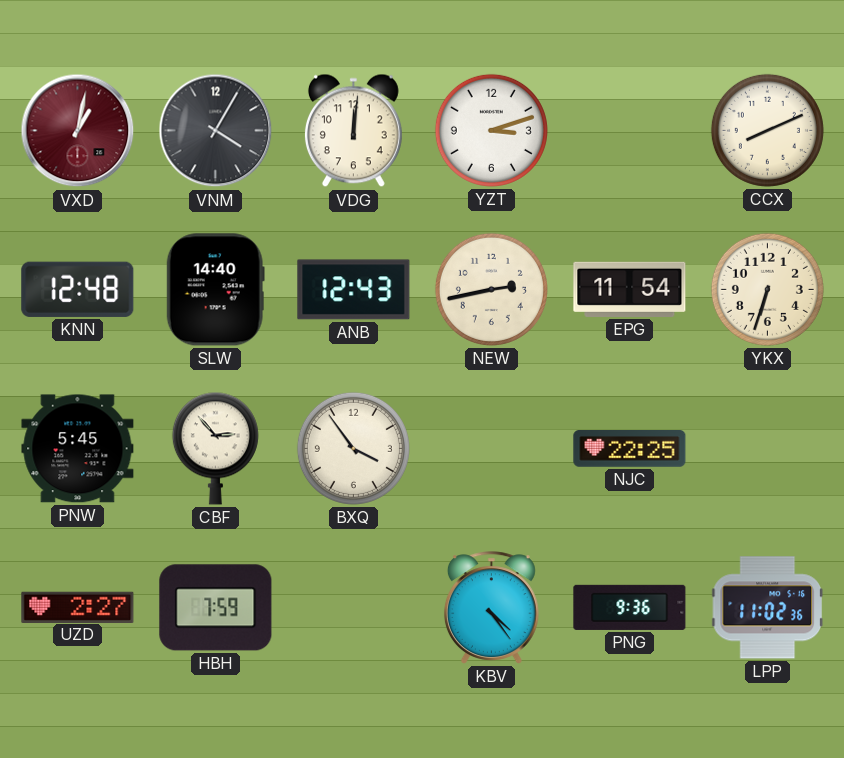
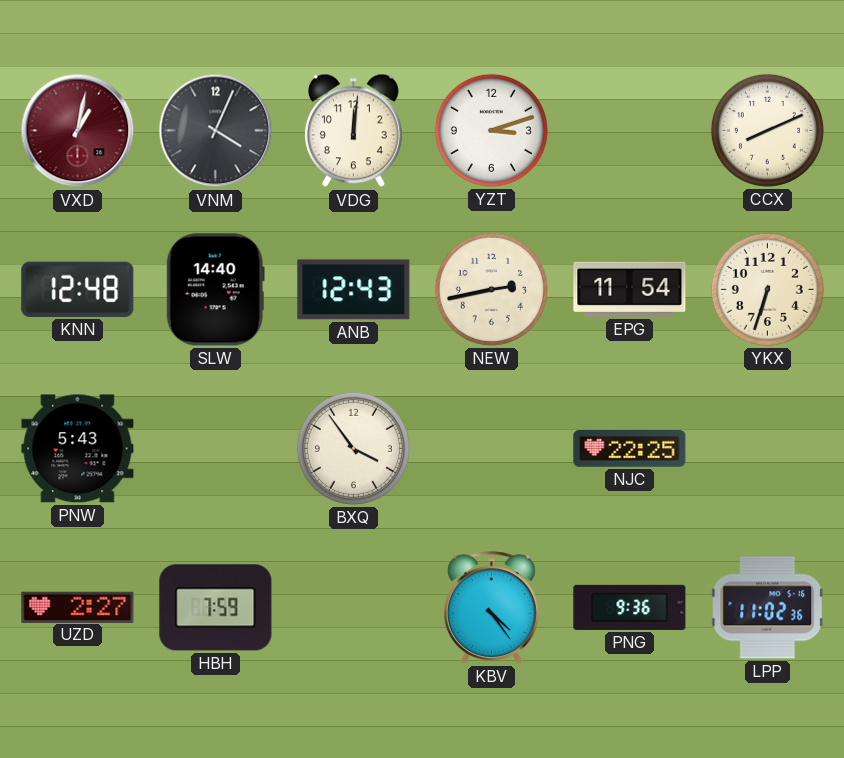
VNM: 4:05 -> 4:04
PNW: 5:45 -> 5:43
CBF: 2:53 -> none
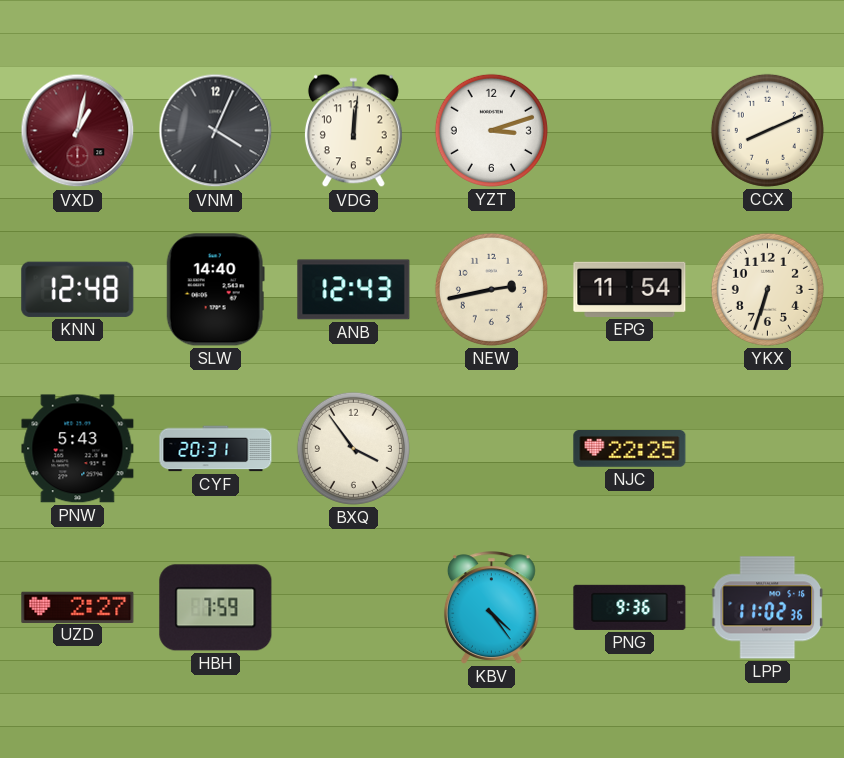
CYF: none -> 20:31
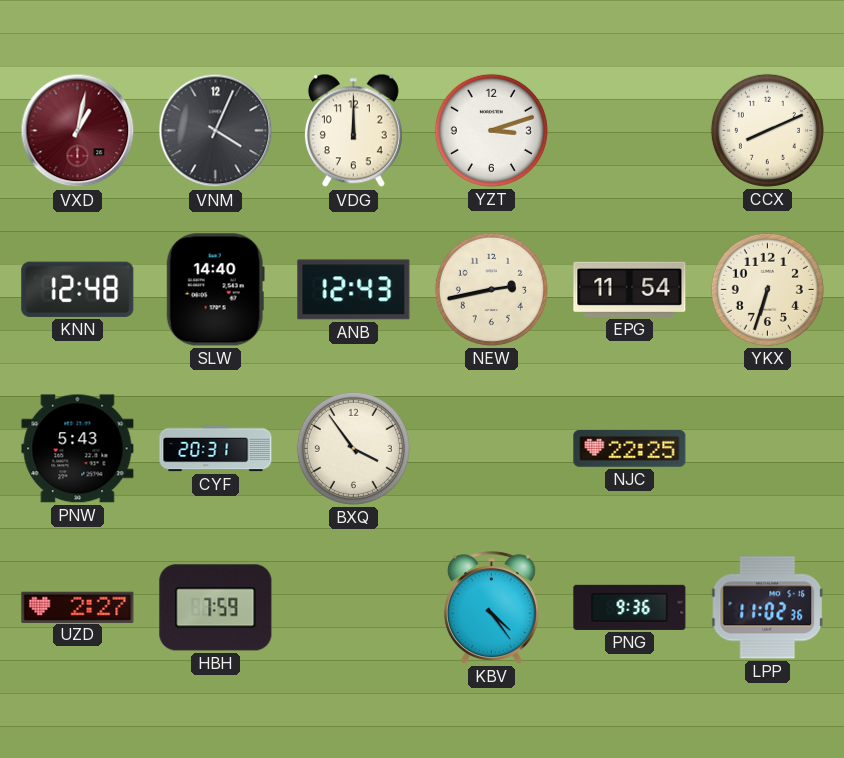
VDG: 12:01 -> 12:00
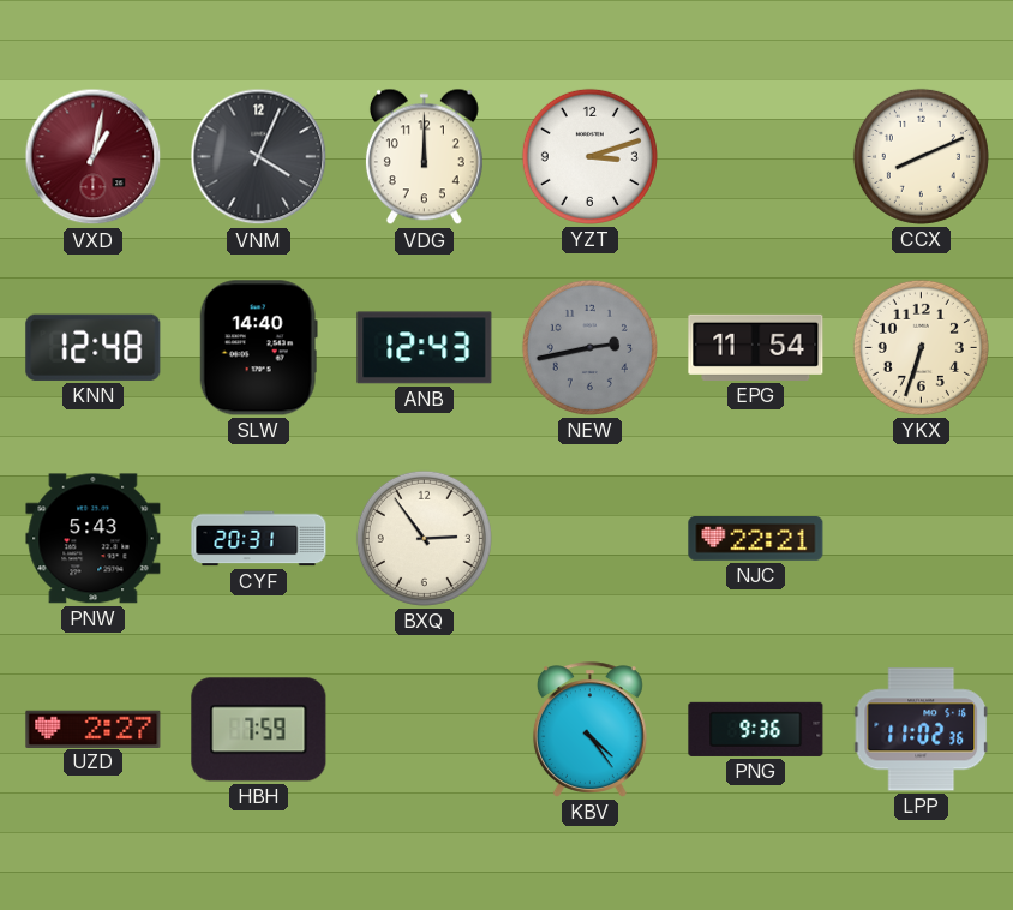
NEW dial: cream -> grey
BXQ: 3:54 -> 2:54
NJC: 22:25 -> 22:21
